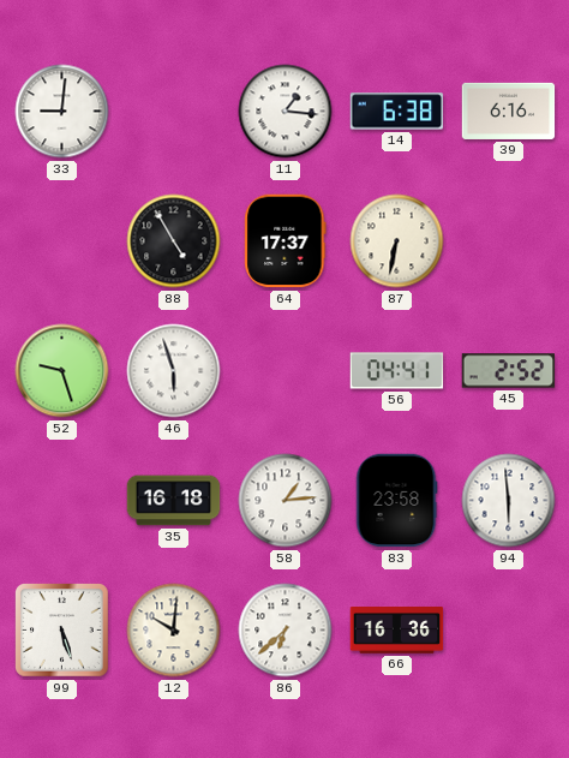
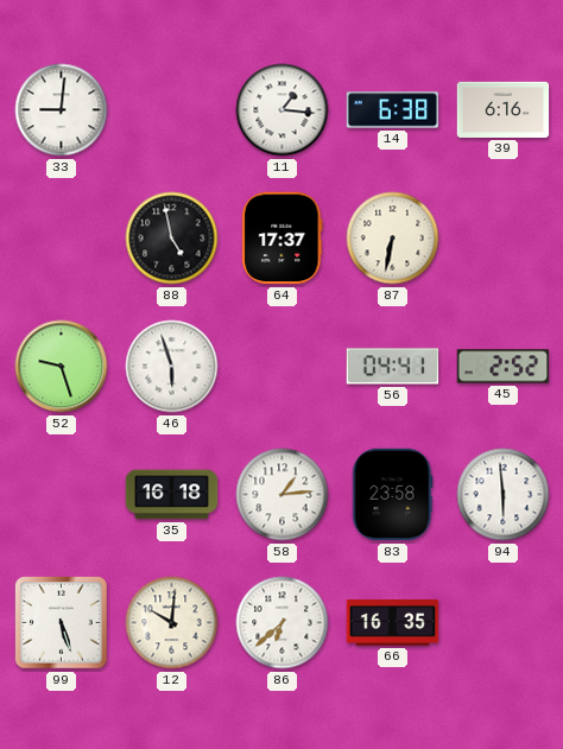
88: 4:55 -> 4:58
66: 16:36 -> 16:35
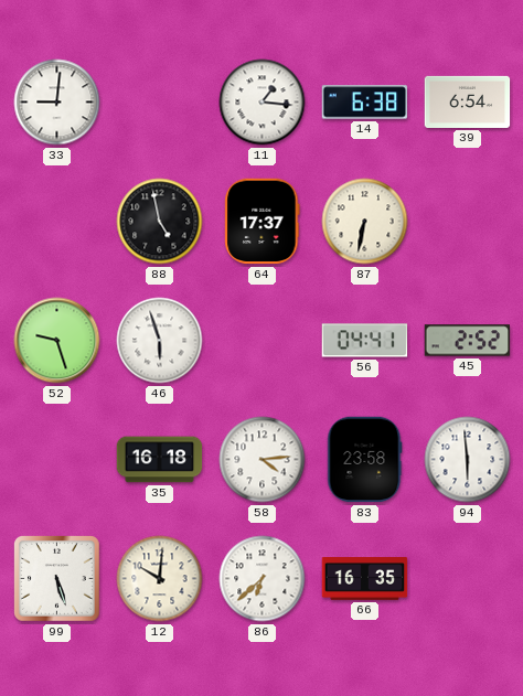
39: 6:16 -> 6:54
58: 1:14 -> 4:14
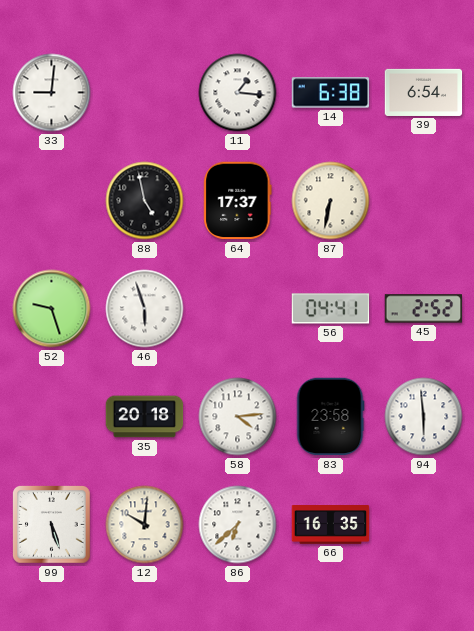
35: 16:18 -> 20:18
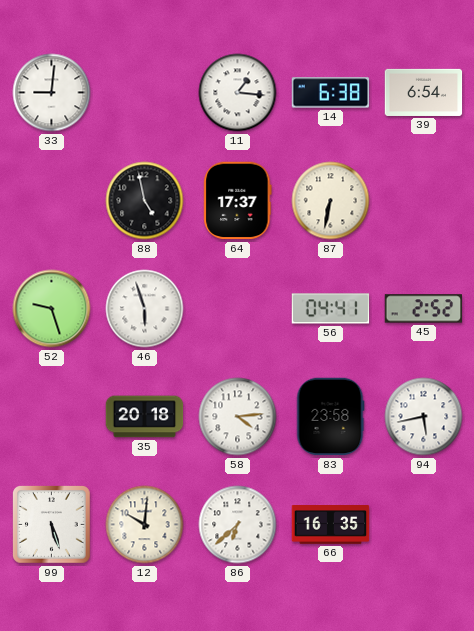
94: 5:59 -> 5:43
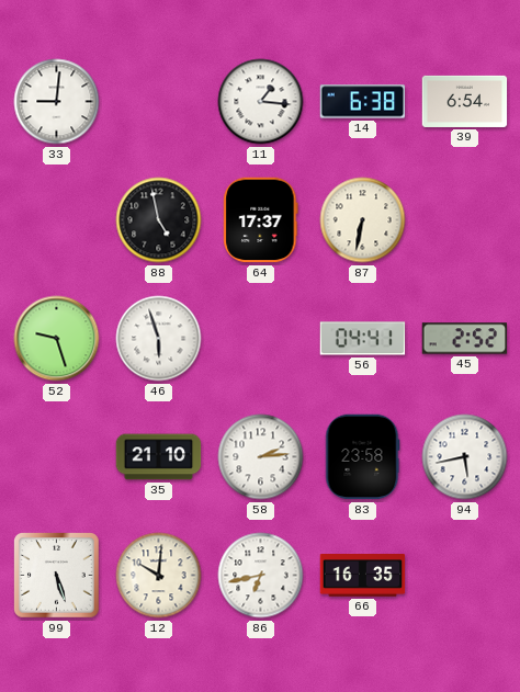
35: 20:18 -> 21:10
58: 4:14 -> 2:14
86: 6:38 -> 6:43
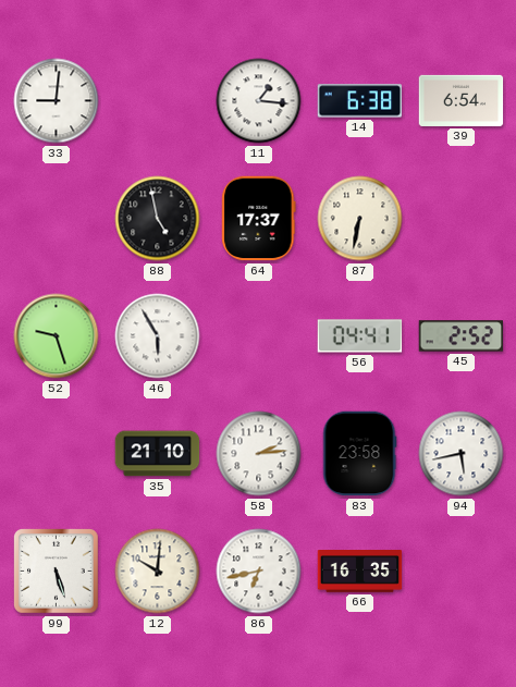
46: 5:57 -> 5:55
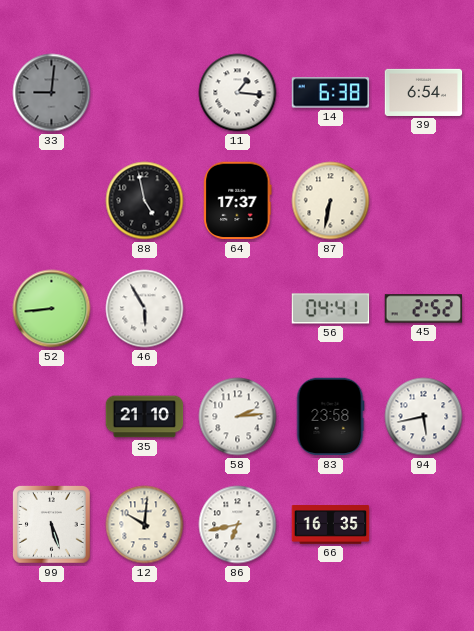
33 dial: white -> grey
52: 9:27 -> 8:44
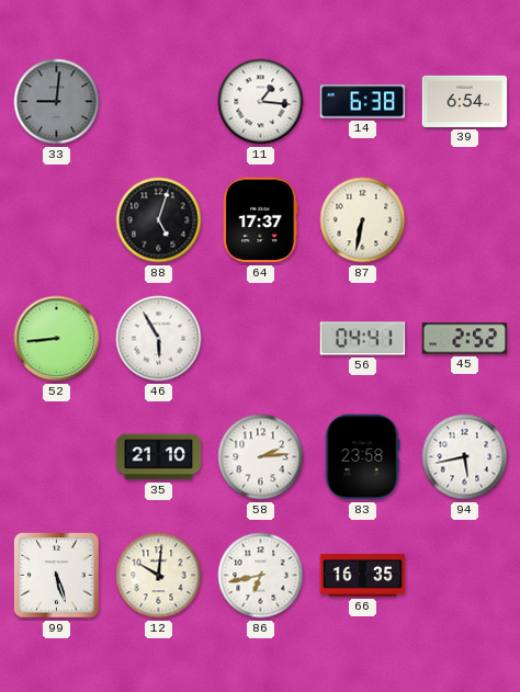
88: 4:58 -> 5:03
